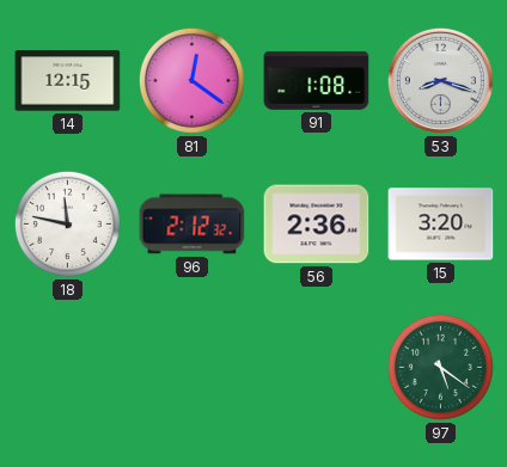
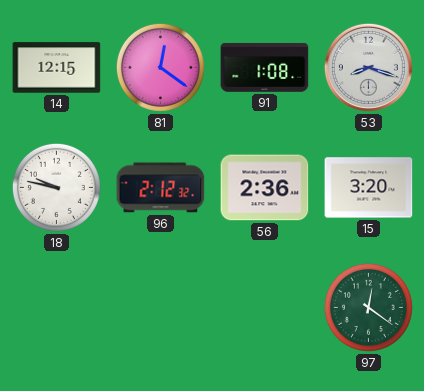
18: 11:47 -> 9:47
97: 5:21 -> 12:21
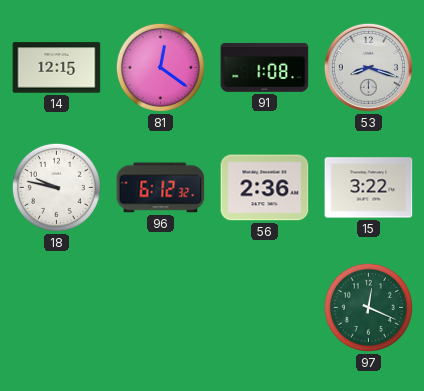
96: 2:12 -> 6:12
15: 3:20 -> 3:22
97: 12:21 -> 12:19
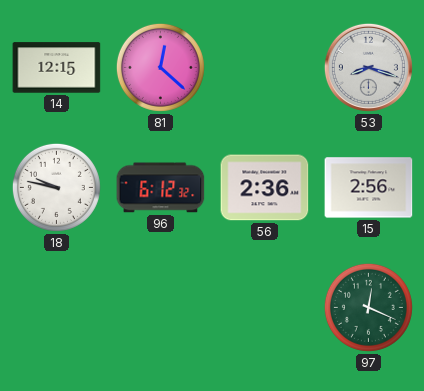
81: 12:21 -> 12:22
91: 1:08 -> none
15: 3:22 -> 2:56
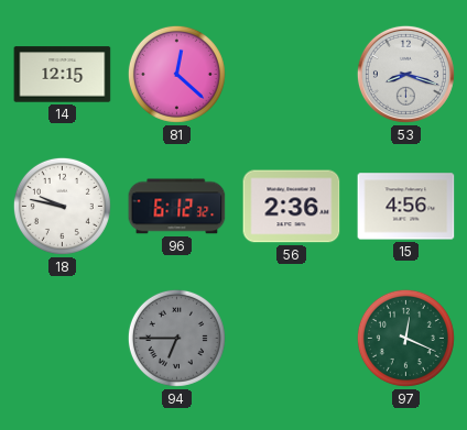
15: 2:56 -> 4:56
94: none -> 6:45
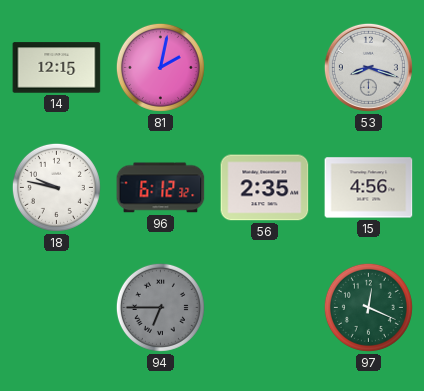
81: 12:22 -> 2:02
56: 2:36 -> 2:35
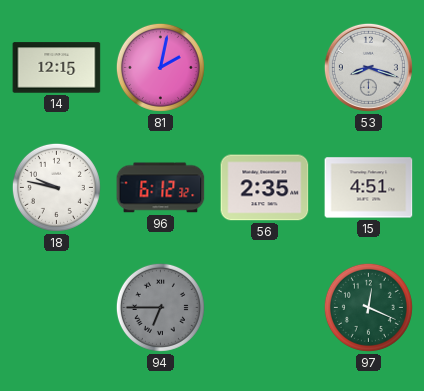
15: 4:56 -> 4:51
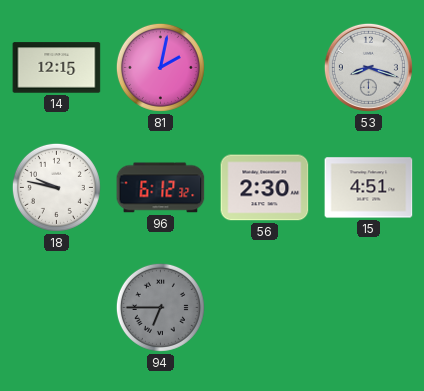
56: 2:35 -> 2:30
97: 12:19 -> none
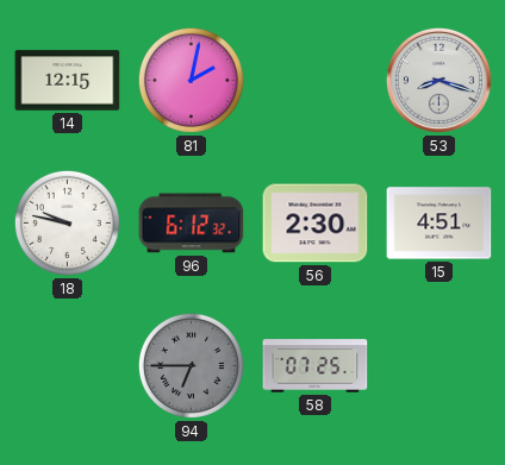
58: none -> 07:25
